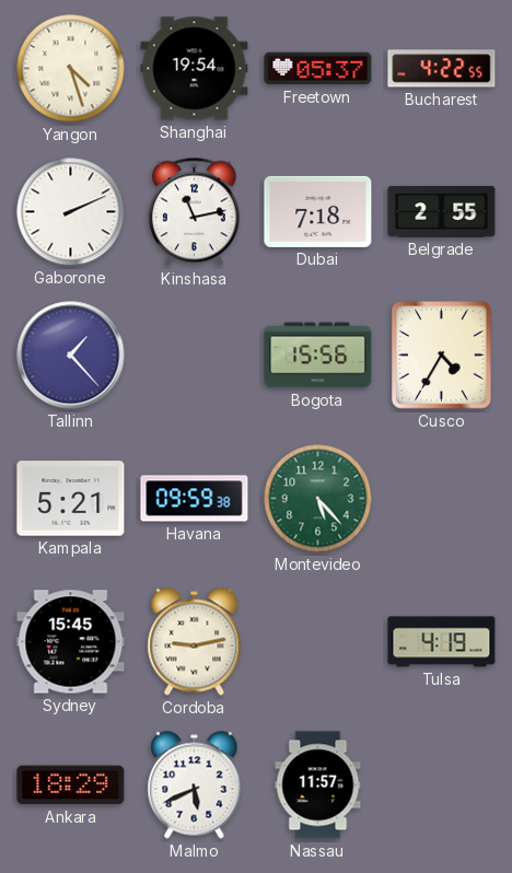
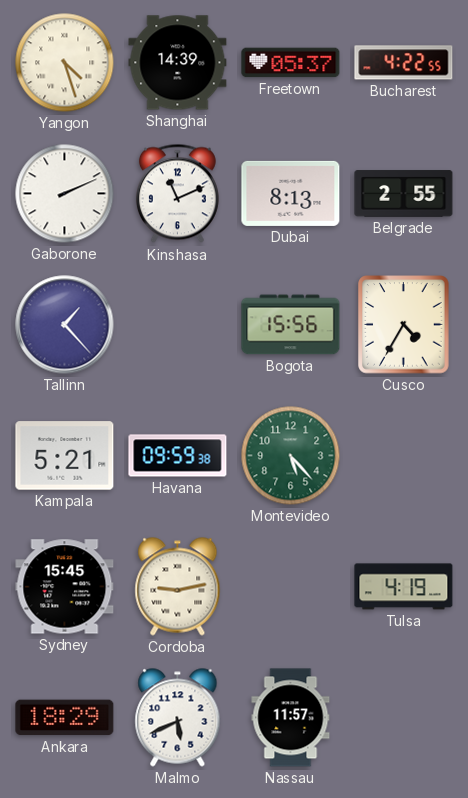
Shanghai: 19:54 -> 14:39
Kinshasa: 11:13 -> 11:11
Dubai: 7:18 -> 8:13
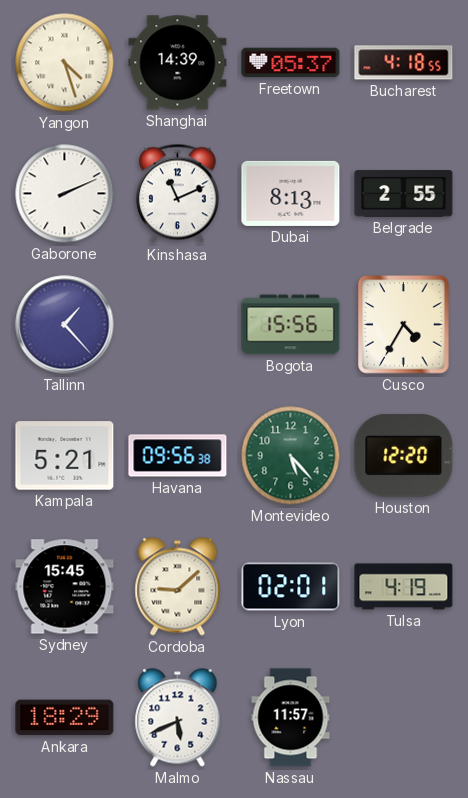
Bucharest: 4:22 -> 4:18
Havana: 09:59 -> 09:56
Houston: none -> 12:20
Cordoba: 9:13 -> 9:08
Lyon: none -> 02:01
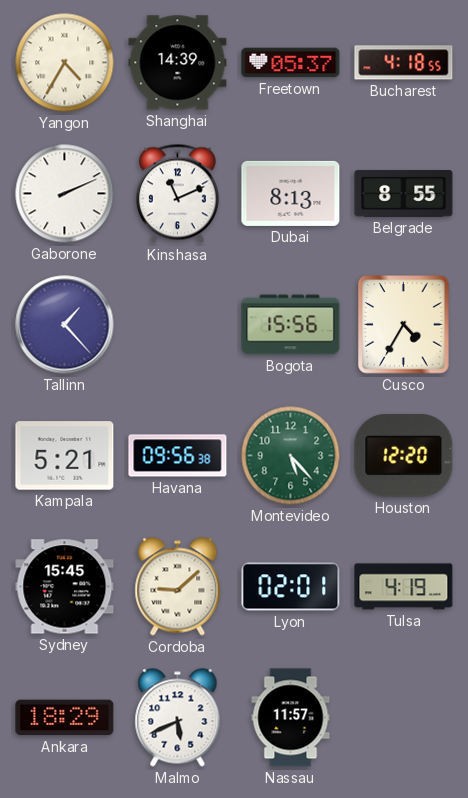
Yangon: 4:27 -> 4:35
Belgrade: 2:55 -> 8:55
